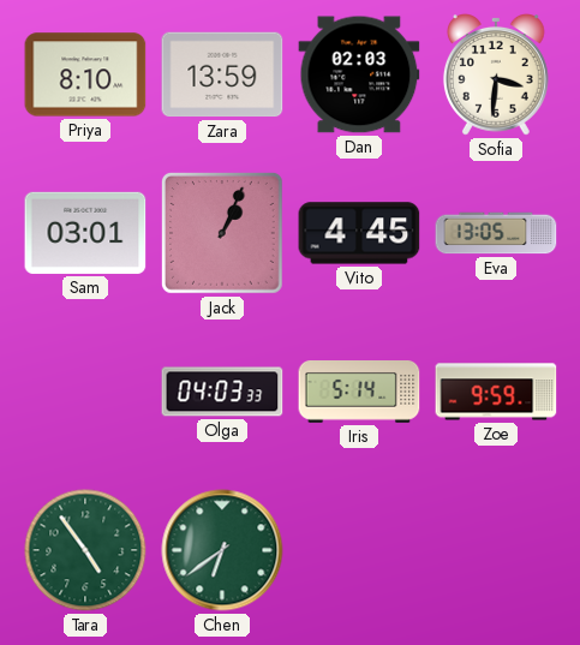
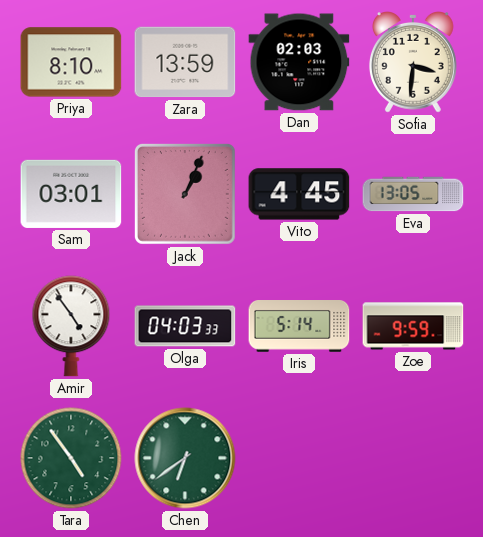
Amir: none -> 4:54
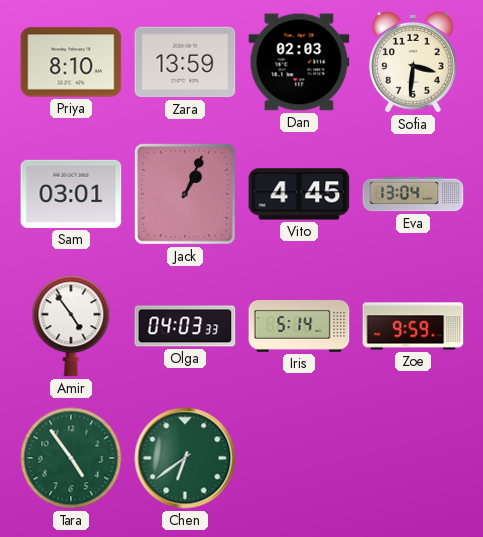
Eva: 13:05 -> 13:04
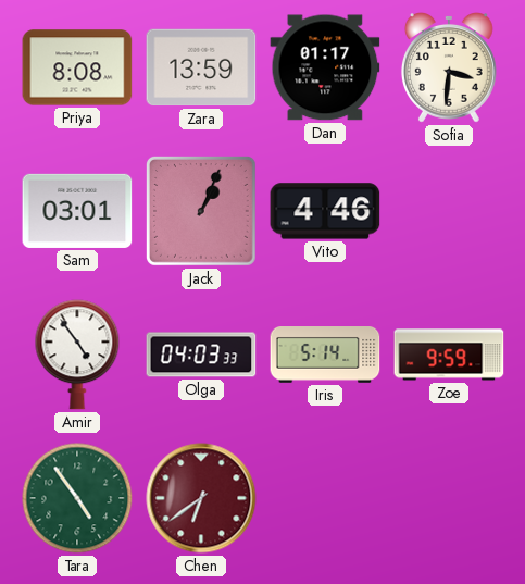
Priya: 8:10 -> 8:08
Dan: 02:03 -> 01:17
Vito: 4:45 -> 4:46
Eva: 13:04 -> none
Chen dial: green -> burgundy
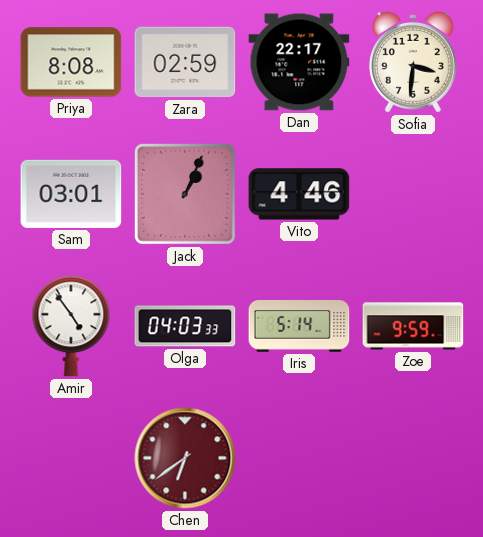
Zara: 13:59 -> 02:59
Dan: 01:17 -> 22:17
Tara: 4:54 -> none
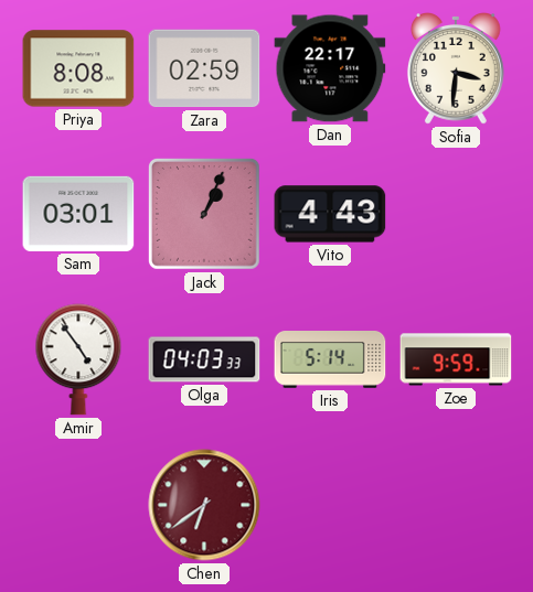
Vito: 4:46 -> 4:43
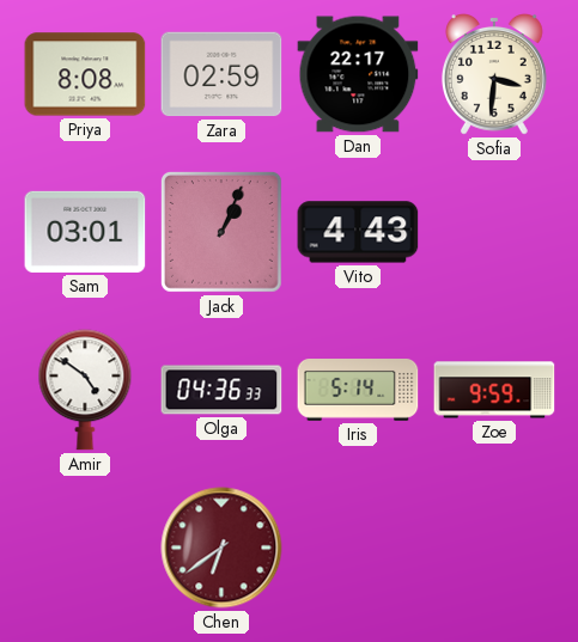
Amir: 4:54 -> 4:51
Olga: 04:03 -> 04:36
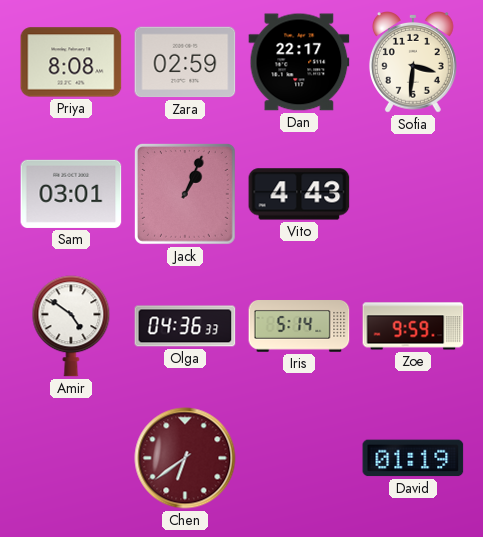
David: none -> 01:19
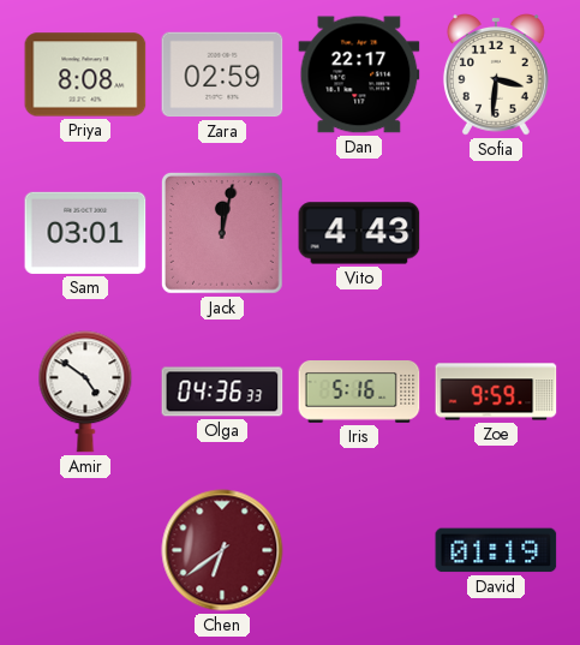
Jack: 1:04 -> 12:02
Iris: 5:14 -> 5:16
